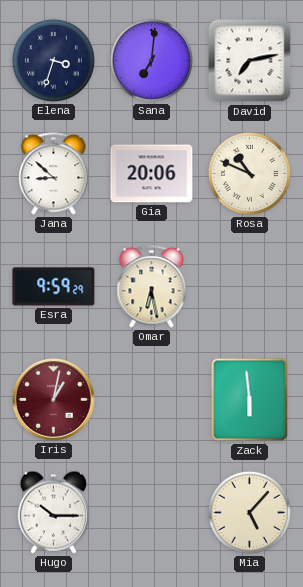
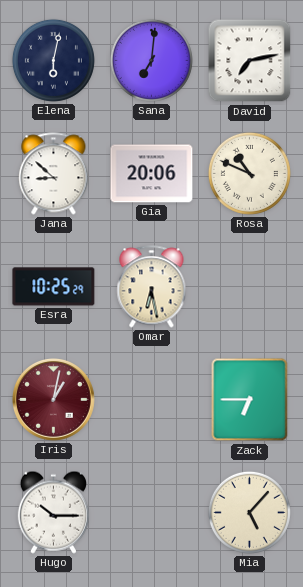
Elena: 3:33 -> 6:02
Esra: 9:59 -> 10:25
Zack: 5:59 -> 6:45
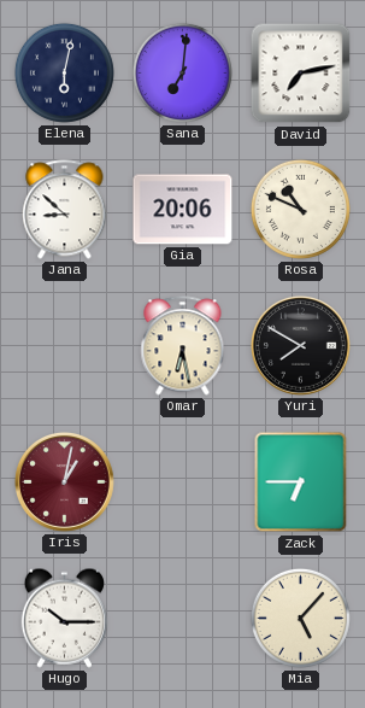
Esra: 10:25 -> none
Yuri: none -> 7:50
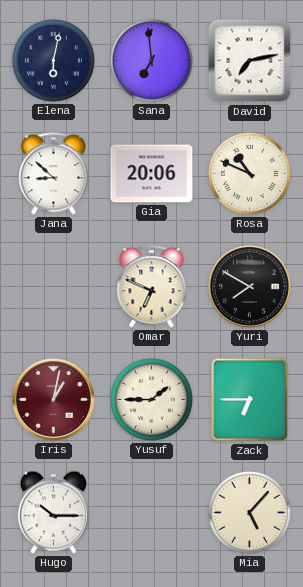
Sana: 7:01 -> 6:59
Omar: 6:28 -> 6:49
Yusuf: none -> 1:45
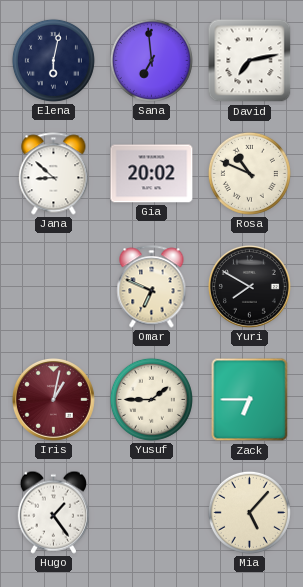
Gia: 20:06 -> 20:02
Hugo: 10:15 -> 1:24
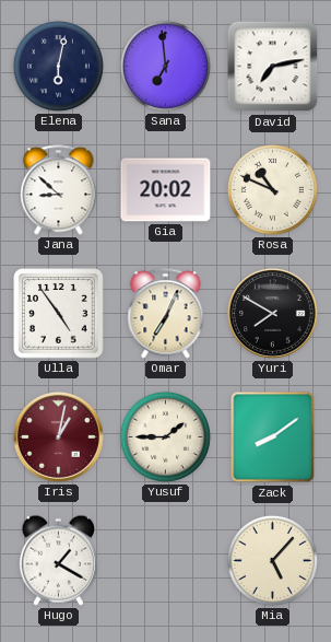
Ulla: none -> 4:54
Omar: 6:49 -> 7:04
Zack: 6:45 -> 8:09
Hugo: 1:24 -> 1:20
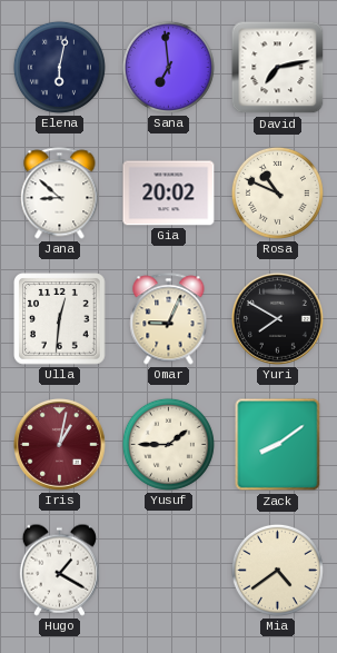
Ulla: 4:54 -> 12:31
Omar: 7:04 -> 9:04
Mia: 5:07 -> 4:39
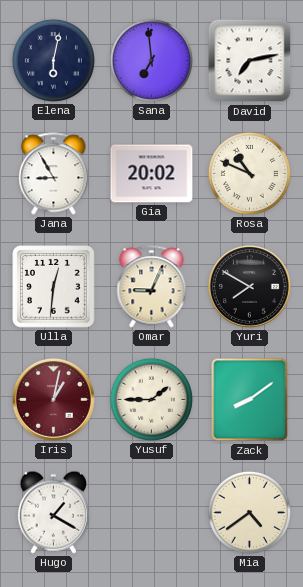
Jana: 8:52 -> 8:55
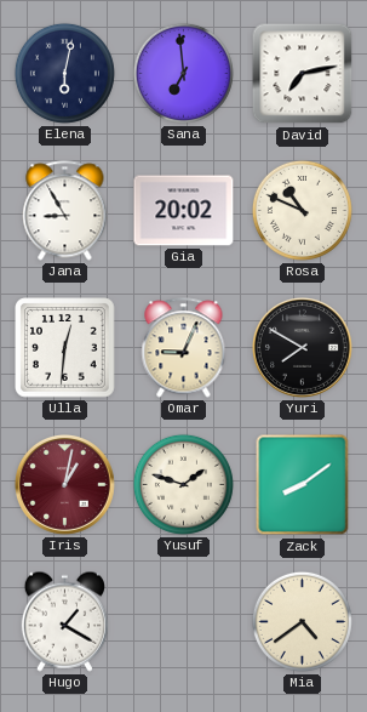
Yusuf: 1:45 -> 1:48
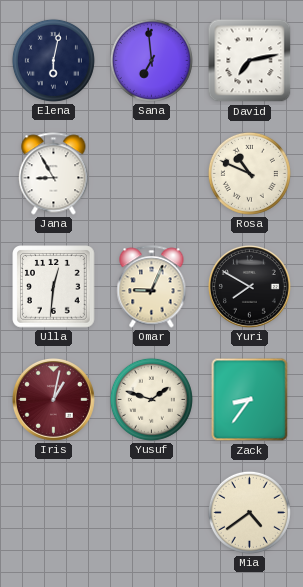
Gia: 20:02 -> none
Zack: 8:09 -> 8:36
Hugo: 1:20 -> none
